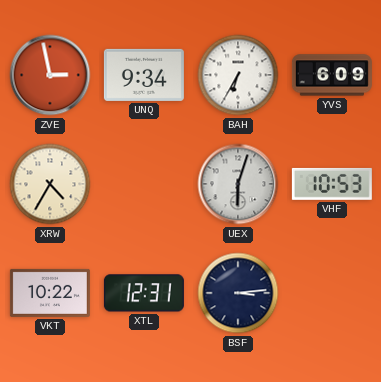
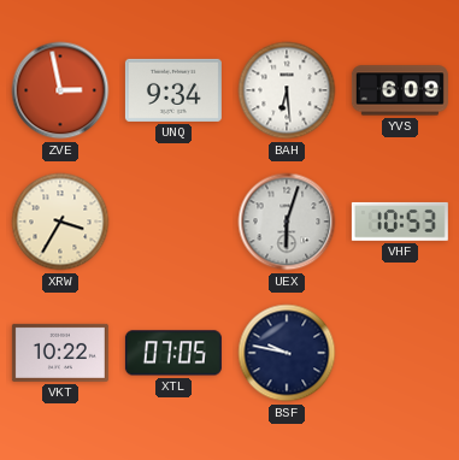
BAH: 6:35 -> 6:29
XRW: 4:35 -> 3:35
XTL: 12:31 -> 07:05
BSF: 3:14 -> 9:47
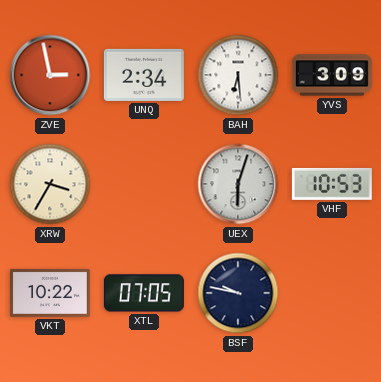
UNQ: 9:34 -> 2:34
YVS: 6:09 -> 3:09
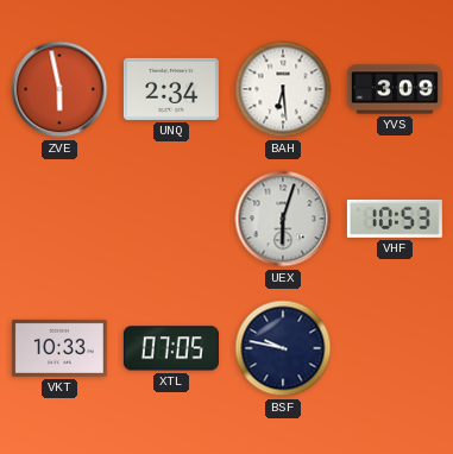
ZVE: 2:58 -> 5:58
XRW: 3:35 -> none
VKT: 10:22 -> 10:33
